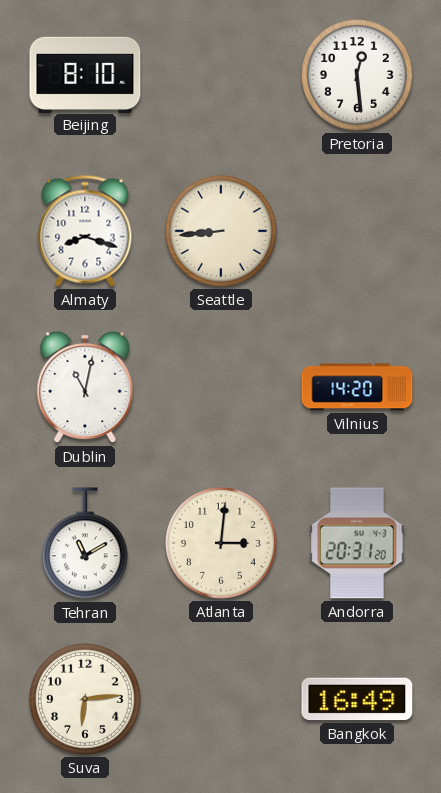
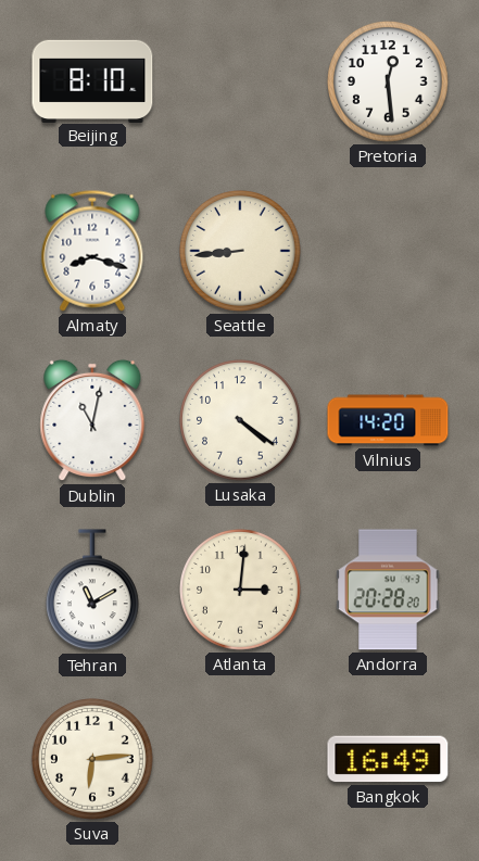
Lusaka: none -> 4:21
Andorra: 20:31 -> 20:28
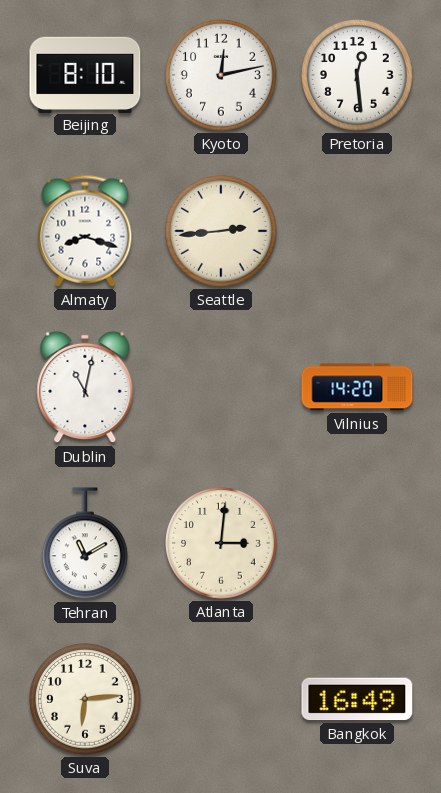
Kyoto: none -> 12:13
Seattle: 8:44 -> 2:44
Lusaka: 4:21 -> none
Andorra: 20:28 -> none
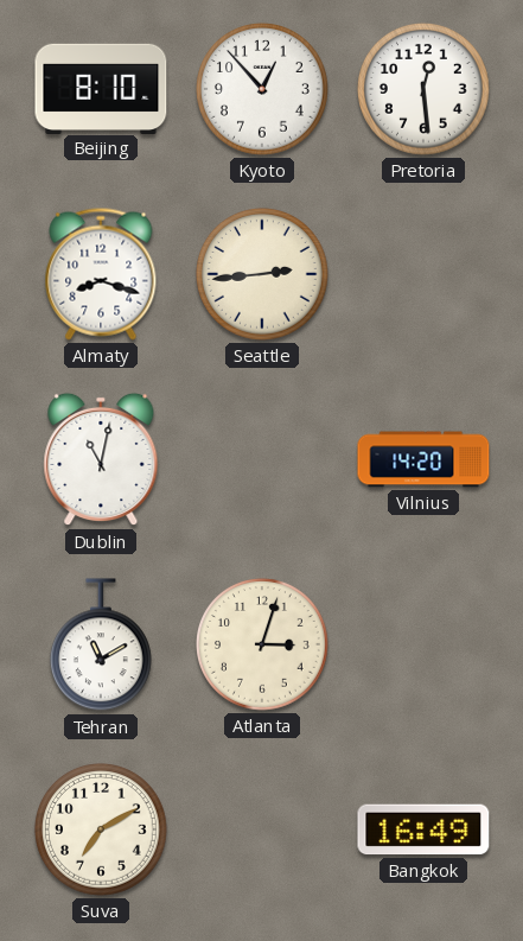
Kyoto: 12:13 -> 12:53
Atlanta: 3:01 -> 3:03
Suva: 6:14 -> 7:10
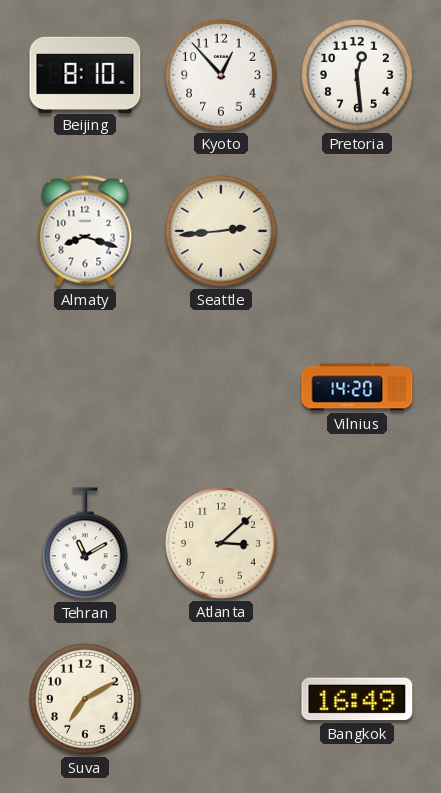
Dublin: 11:02 -> none
Atlanta: 3:03 -> 3:08
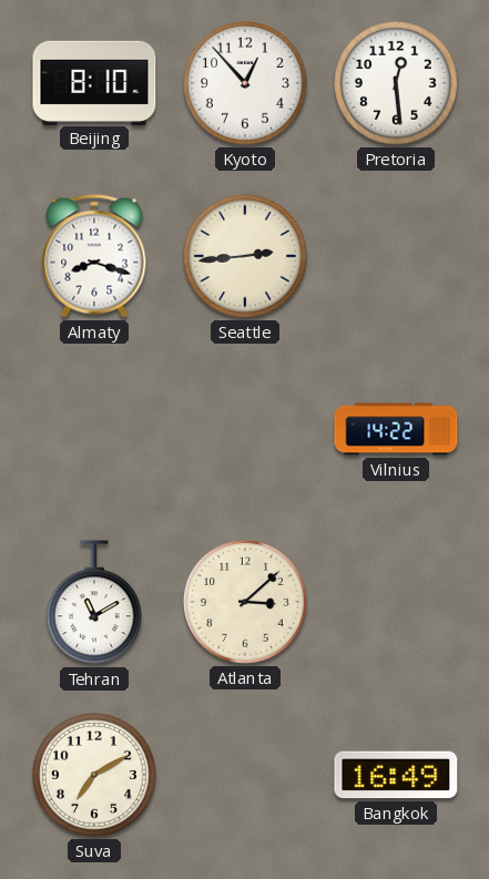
Vilnius: 14:20 -> 14:22
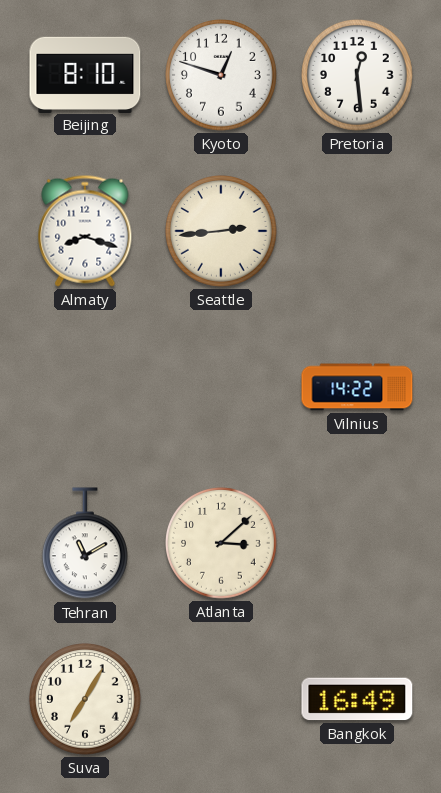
Kyoto: 12:53 -> 12:48
Suva: 7:10 -> 7:05
